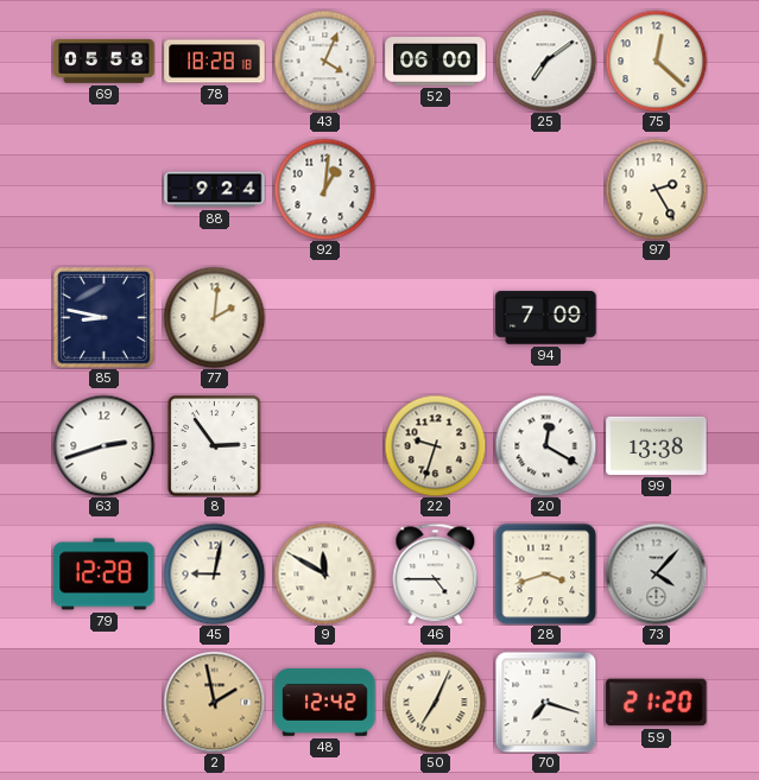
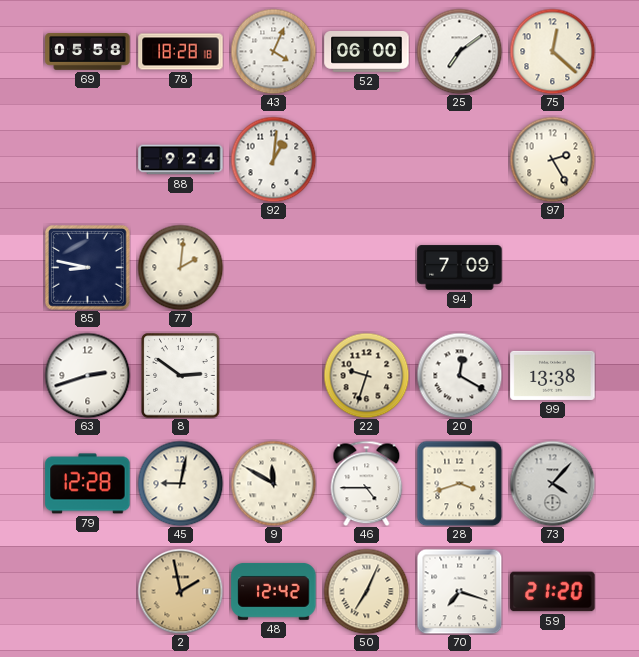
8: 2:54 -> 2:51
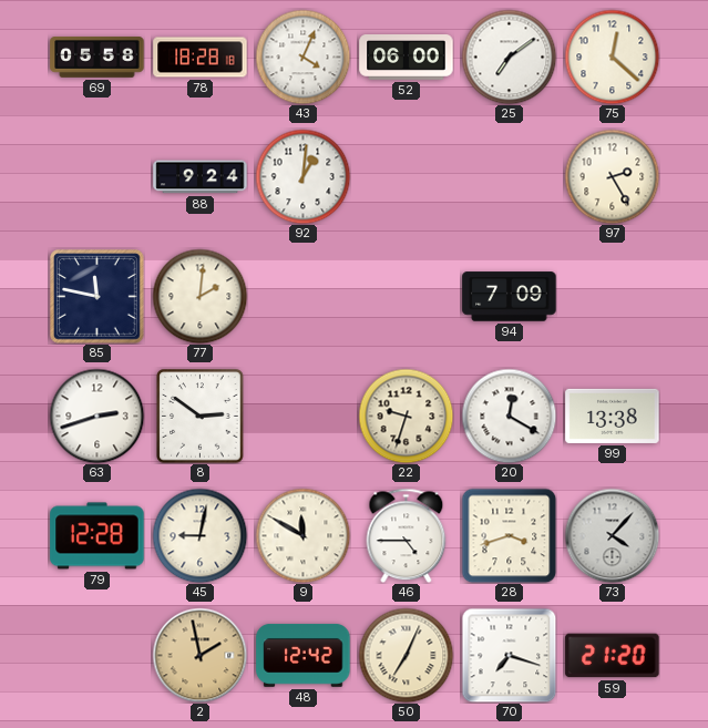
85: 8:47 -> 11:47
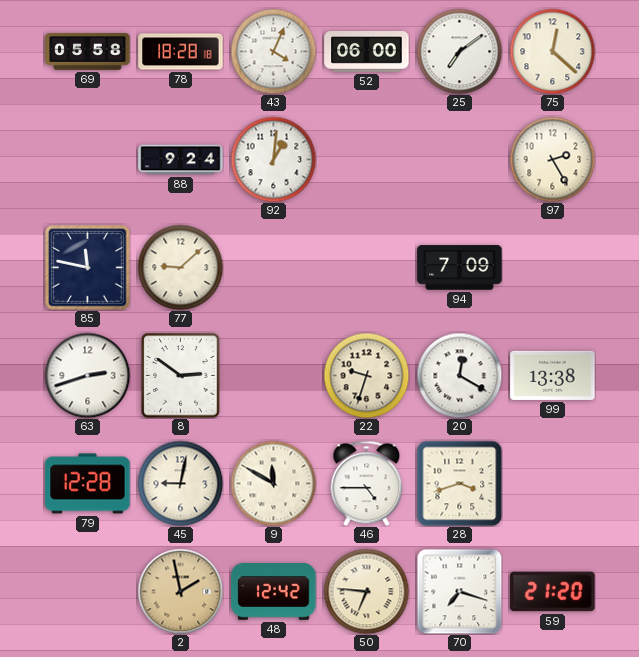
77: 2:01 -> 9:08
73: 4:07 -> none
50: 7:04 -> 6:46
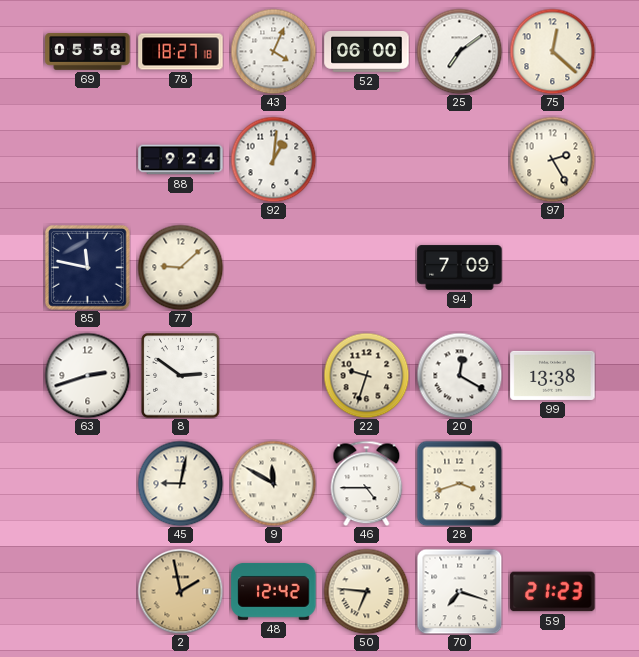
78: 18:28 -> 18:27
79: 12:28 -> none
59: 21:20 -> 21:23
